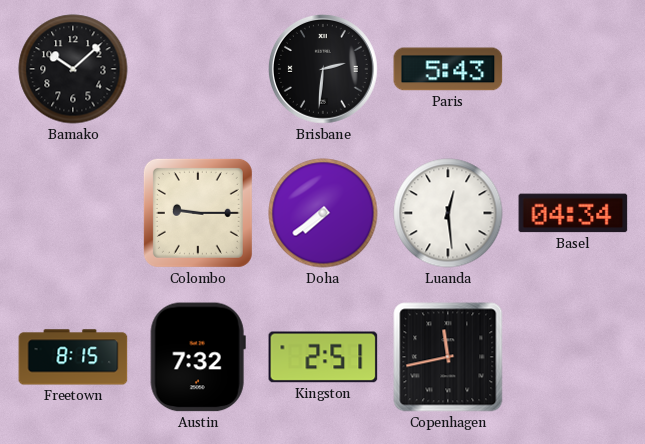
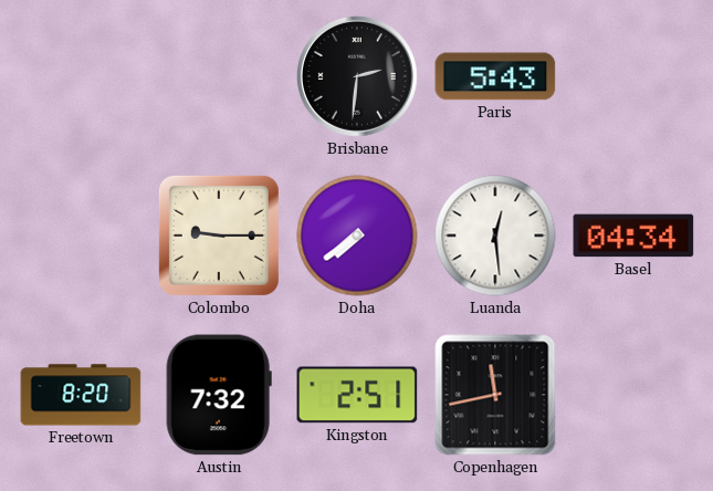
Bamako: 10:08 -> none
Freetown: 8:15 -> 8:20
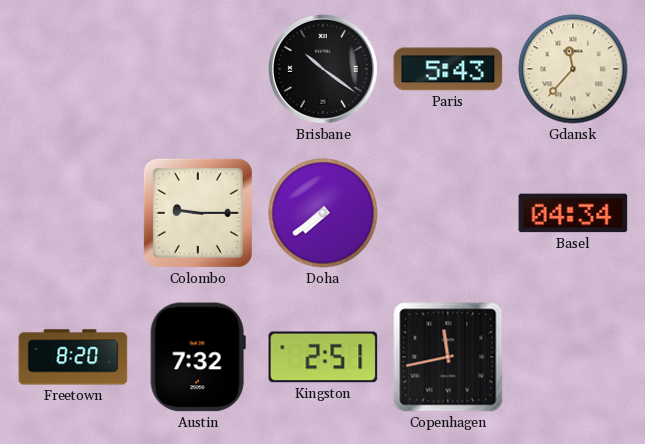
Brisbane: 2:31 -> 10:21
Gdansk: none -> 11:37
Luanda: 12:29 -> none
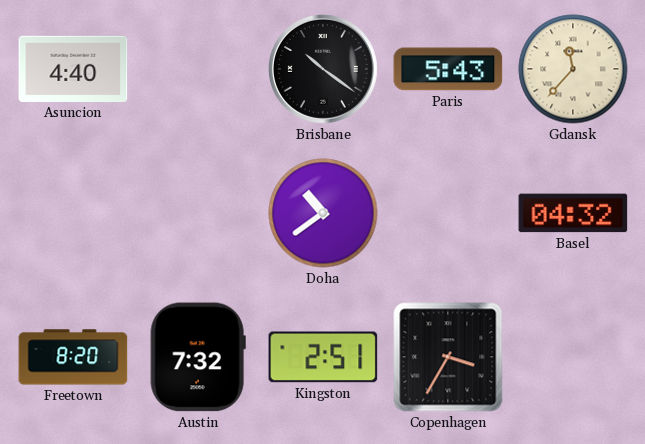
Asuncion: none -> 4:40
Colombo: 9:15 -> none
Doha: 7:39 -> 10:39
Basel: 04:34 -> 04:32
Copenhagen: 11:43 -> 3:35
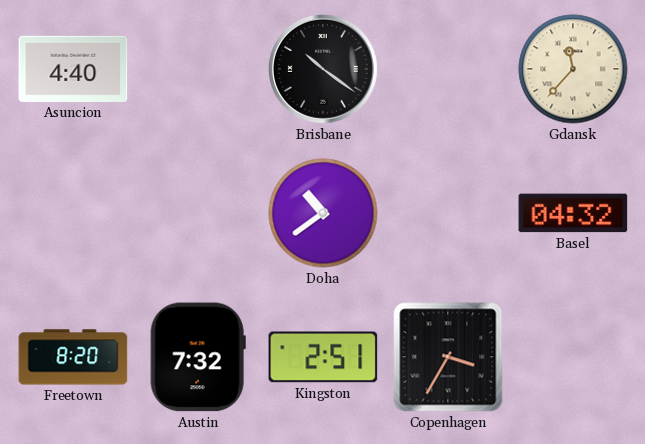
Paris: 5:43 -> none
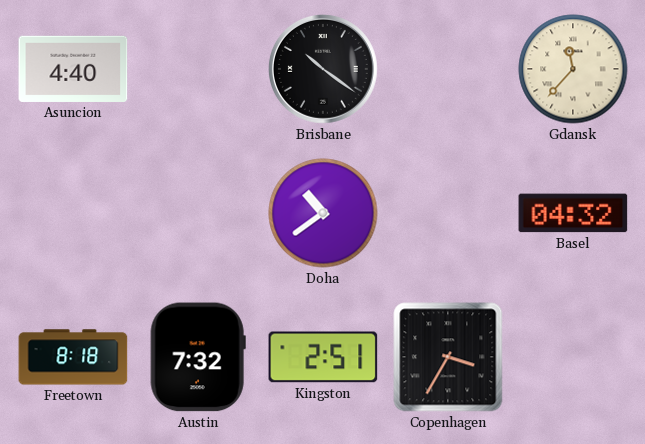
Freetown: 8:20 -> 8:18
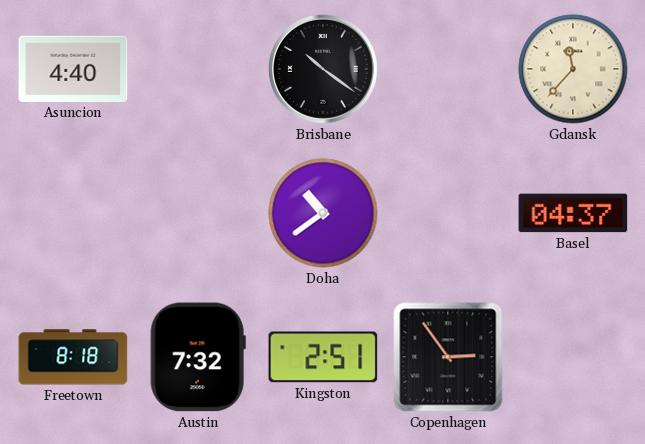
Basel: 04:32 -> 04:37
Copenhagen: 3:35 -> 2:54
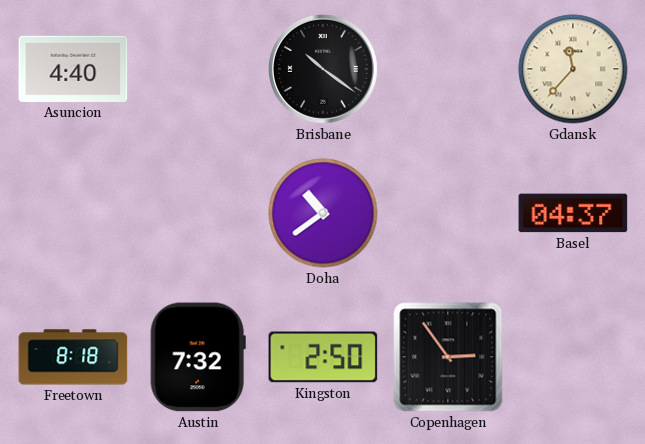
Kingston: 2:51 -> 2:50
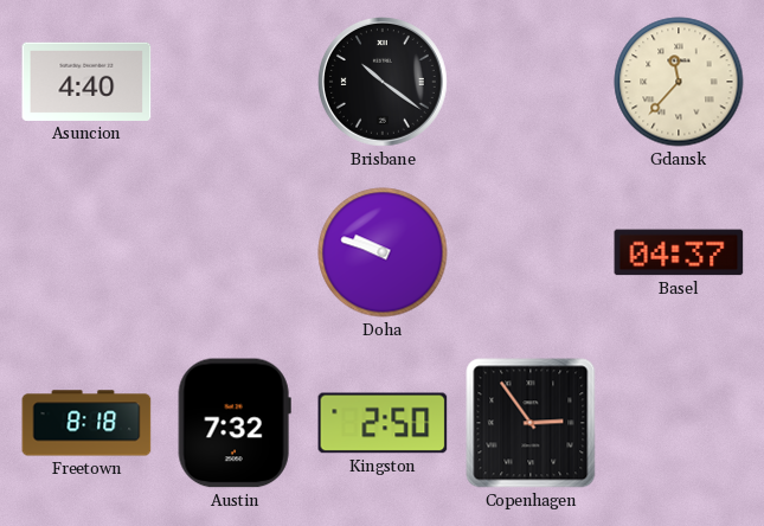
Doha: 10:39 -> 9:48
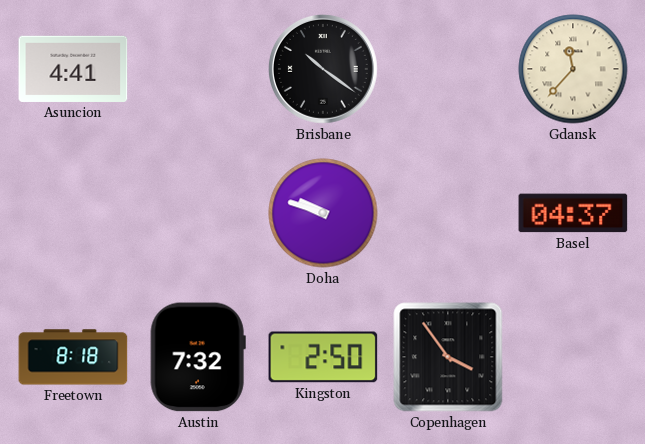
Asuncion: 4:40 -> 4:41
Copenhagen: 2:54 -> 3:54
